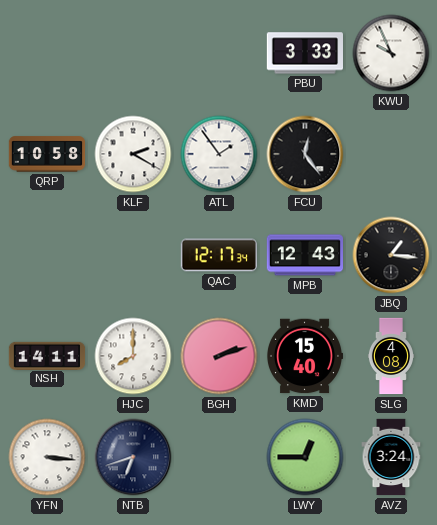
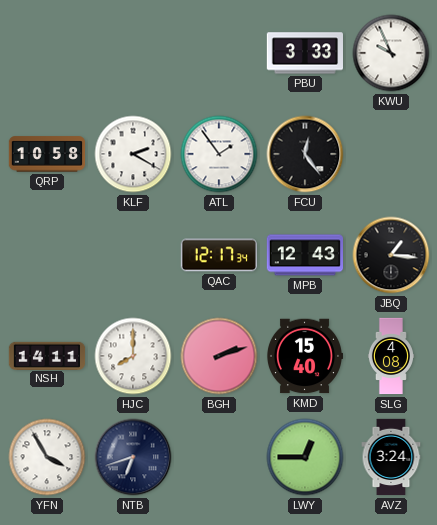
YFN: 3:16 -> 3:55
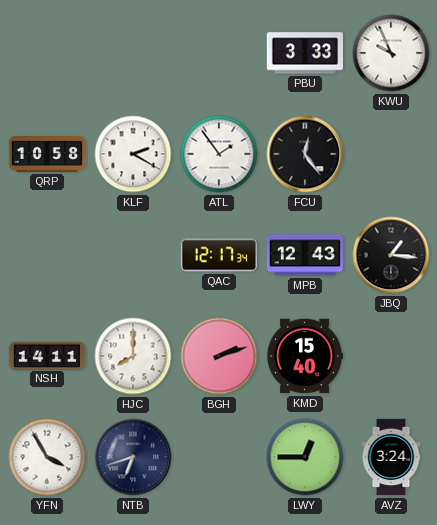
SLG: 4:08 -> none
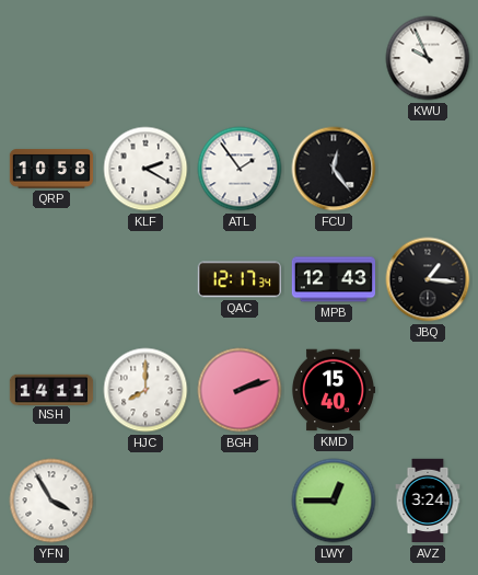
PBU: 3:33 -> none
NTB: 6:42 -> none
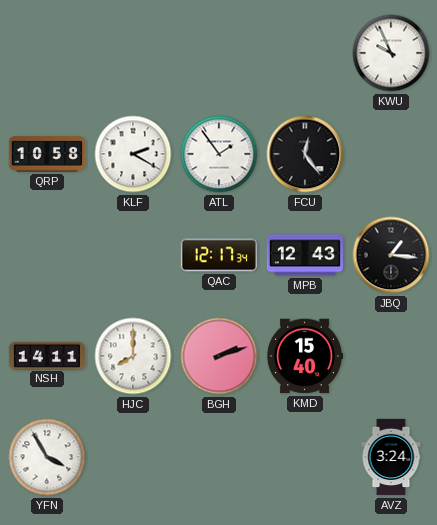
LWY: 12:45 -> none
